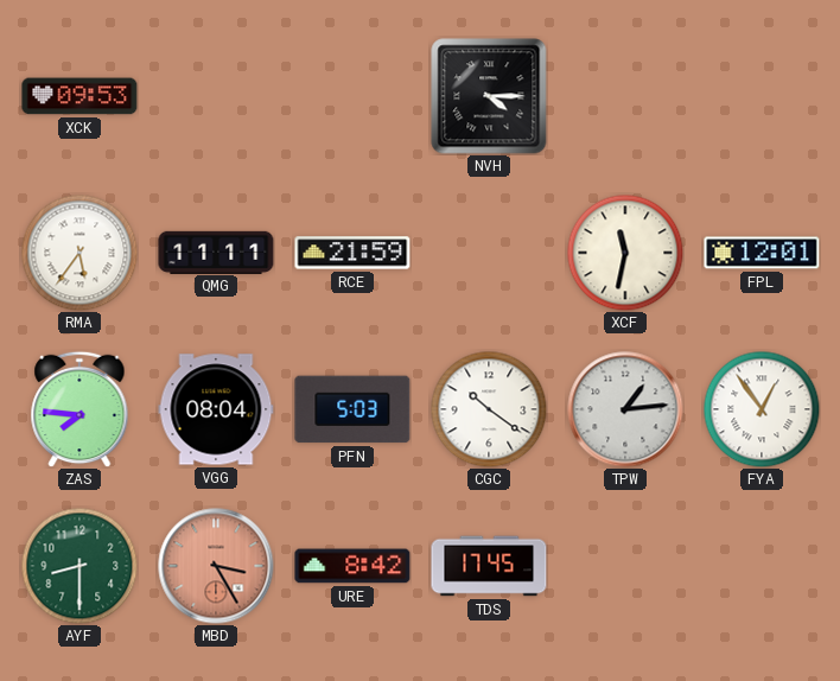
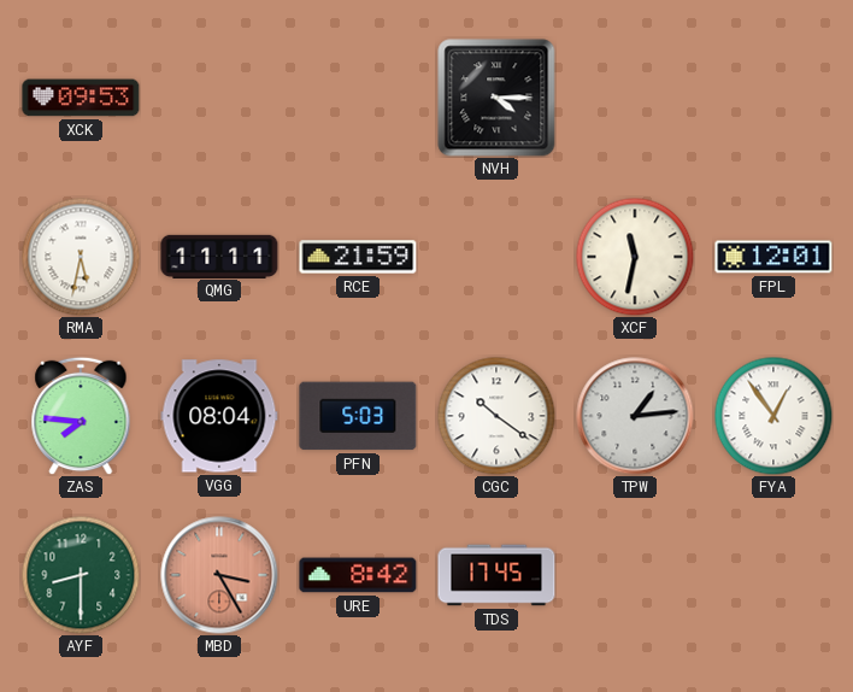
RMA: 5:36 -> 5:32
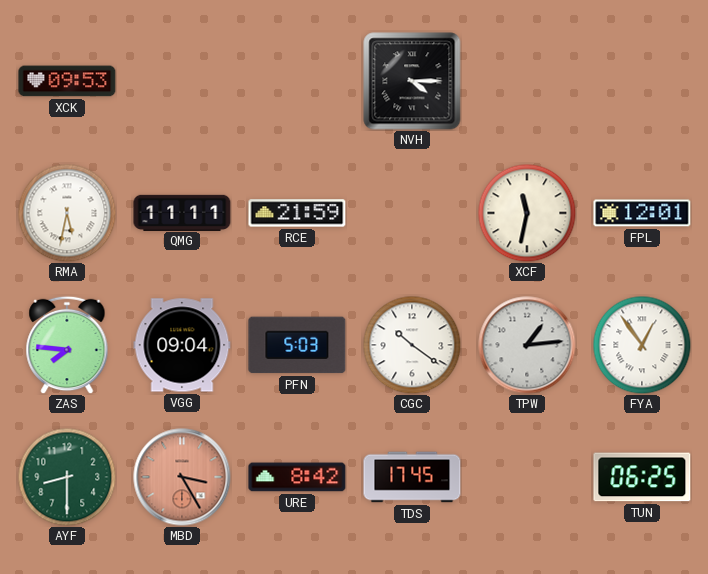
VGG: 08:04 -> 09:04
TUN: none -> 06:25
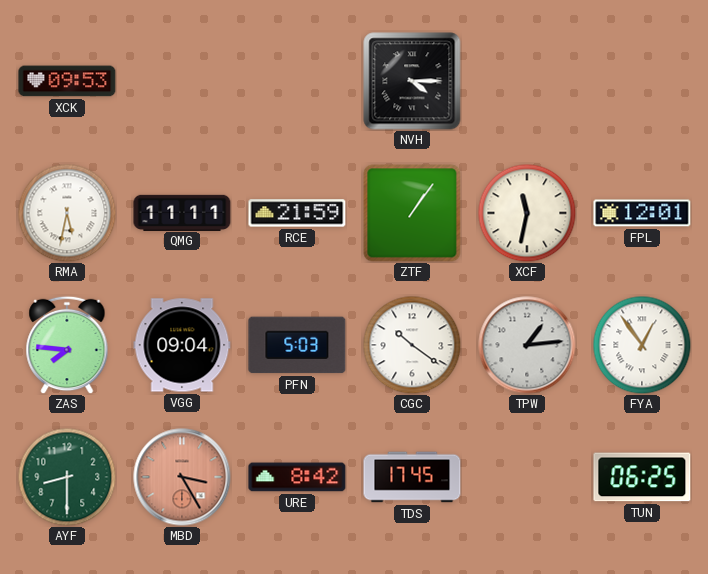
ZTF: none -> 1:06
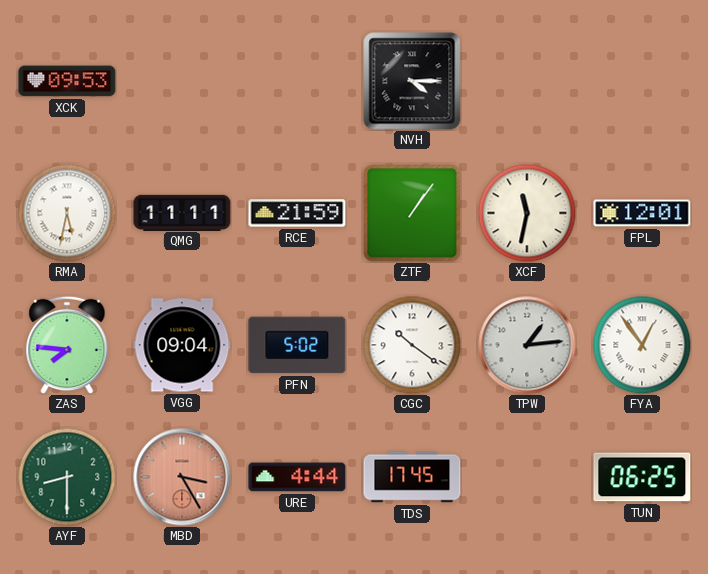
PFN: 5:03 -> 5:02
URE: 8:42 -> 4:44
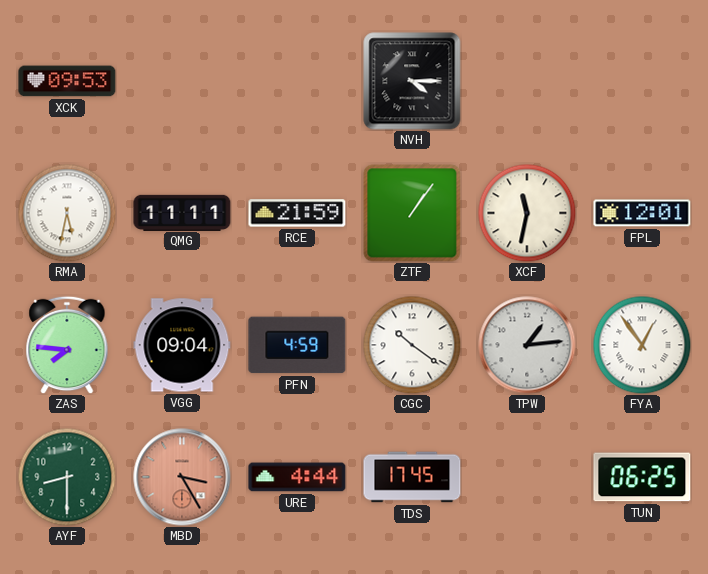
PFN: 5:02 -> 4:59
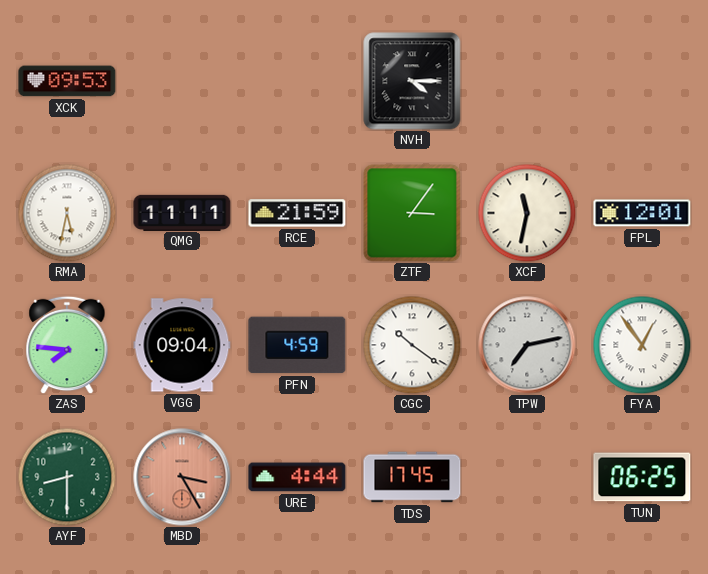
ZTF: 1:06 -> 3:06
TPW: 1:14 -> 7:13
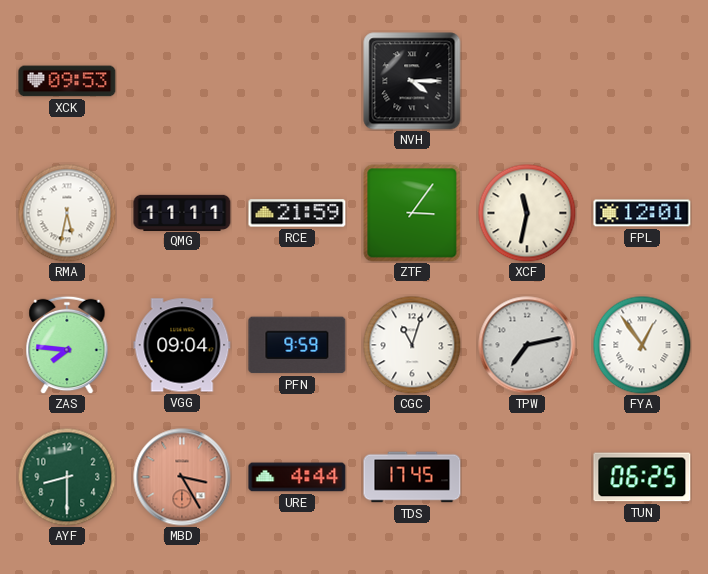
PFN: 4:59 -> 9:59
CGC: 10:21 -> 11:03
